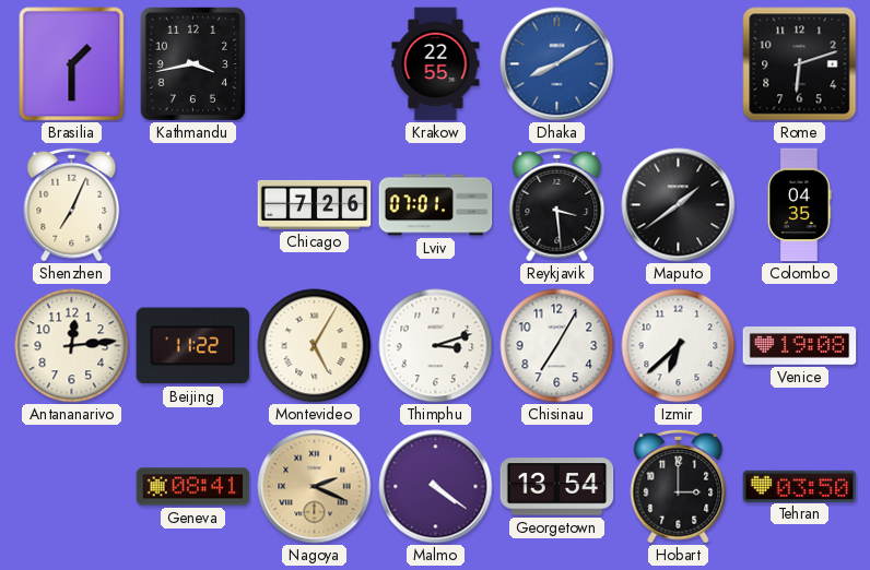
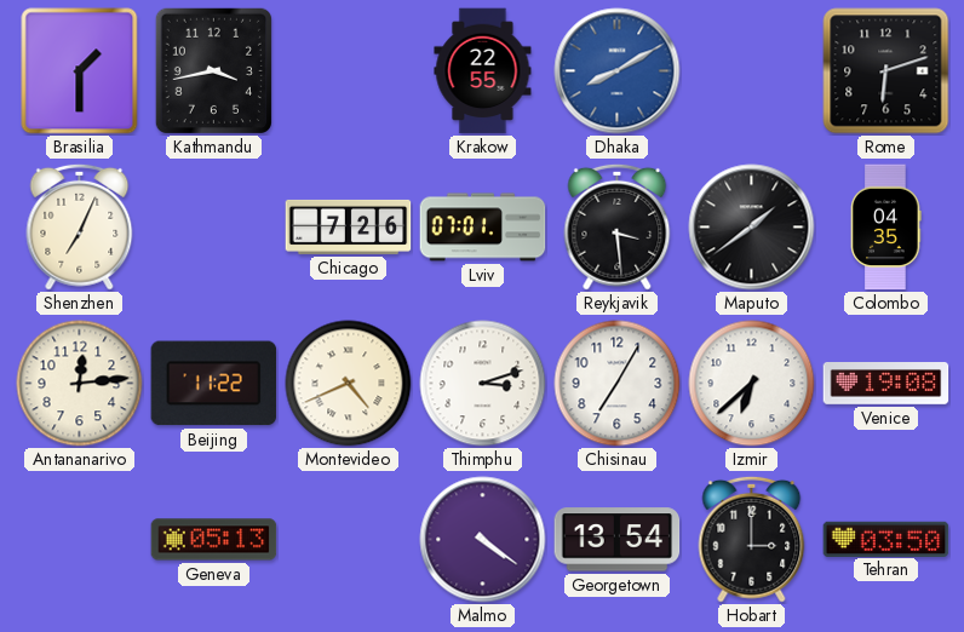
Montevideo: 5:05 -> 4:41
Geneva: 08:41 -> 05:13
Nagoya: 2:19 -> none
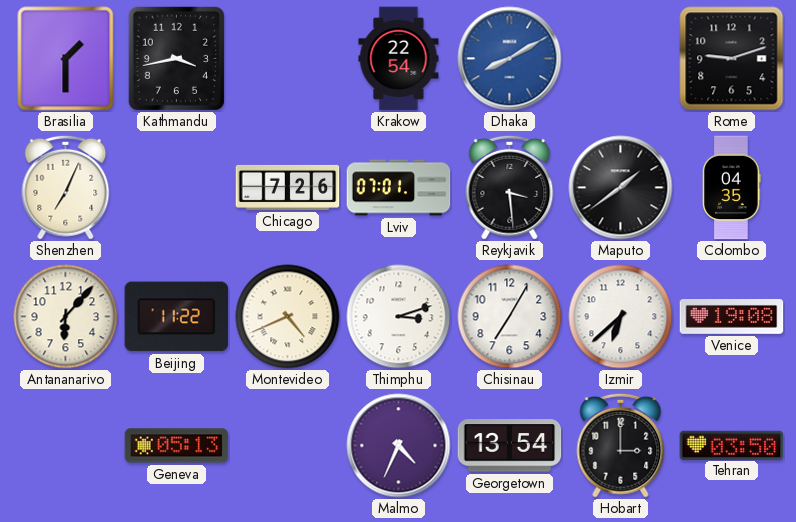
Krakow: 22:55 -> 22:54
Rome: 6:12 -> 9:12
Antananarivo: 12:14 -> 6:07
Malmo: 4:21 -> 4:34
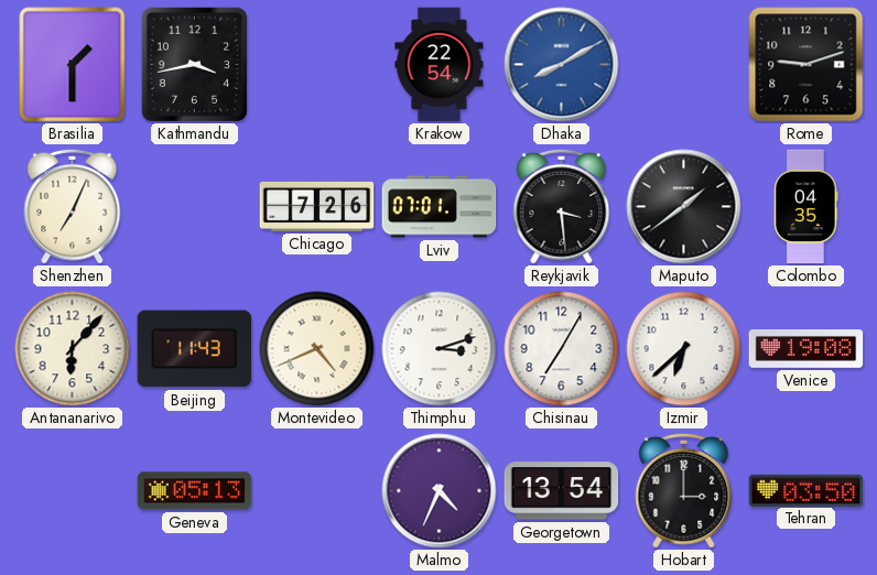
Beijing: 11:22 -> 11:43
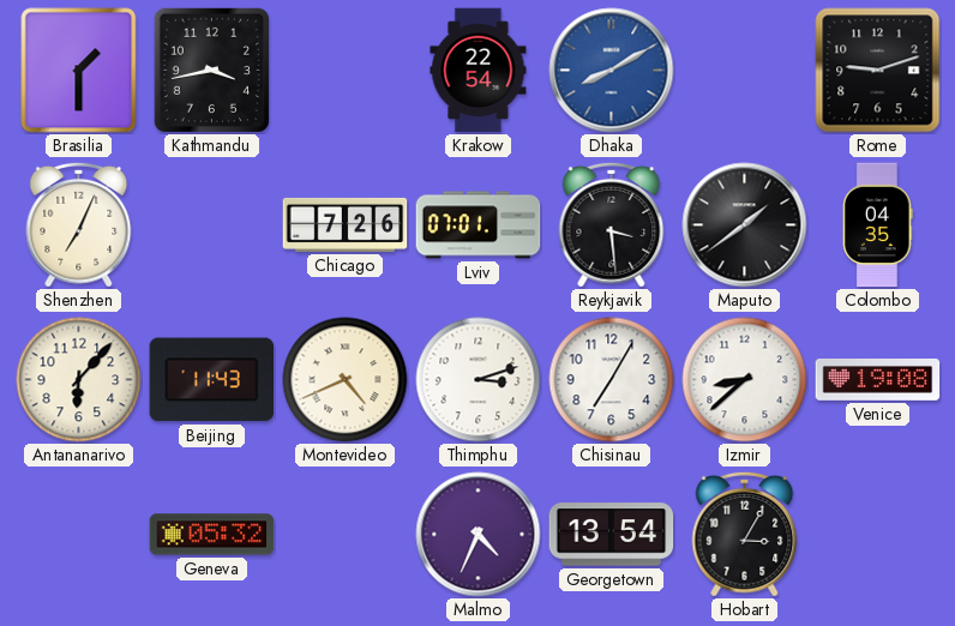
Izmir: 6:38 -> 8:38
Geneva: 05:13 -> 05:32
Hobart: 3:00 -> 3:05
Tehran: 03:50 -> none
